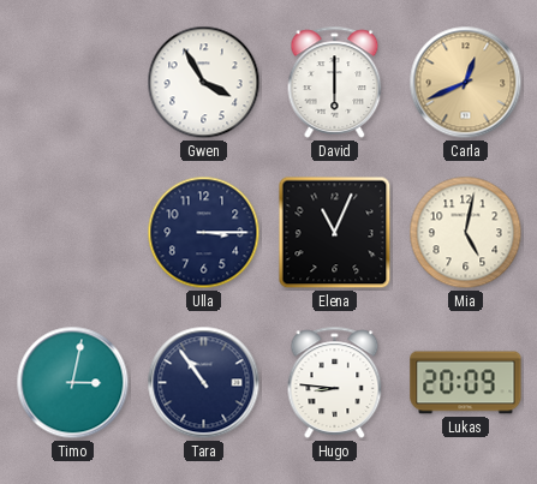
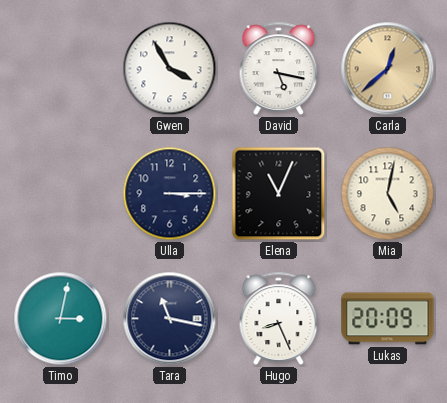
David: 6:00 -> 5:17
Carla: 12:41 -> 12:38
Tara: 10:54 -> 11:17
Hugo: 8:46 -> 8:26
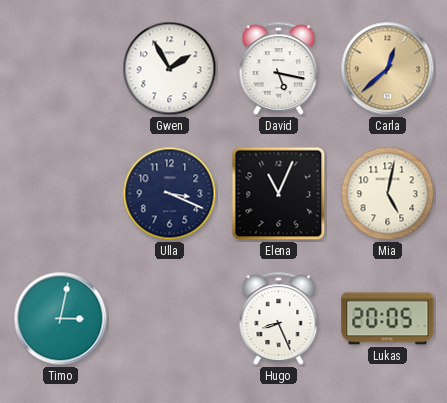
Gwen: 3:55 -> 1:55
Ulla: 3:15 -> 3:19
Tara: 11:17 -> none
Lukas: 20:09 -> 20:05
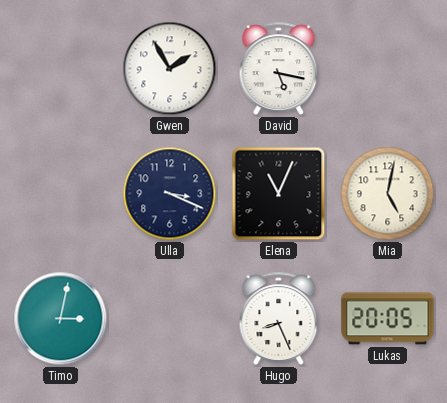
Carla: 12:38 -> none
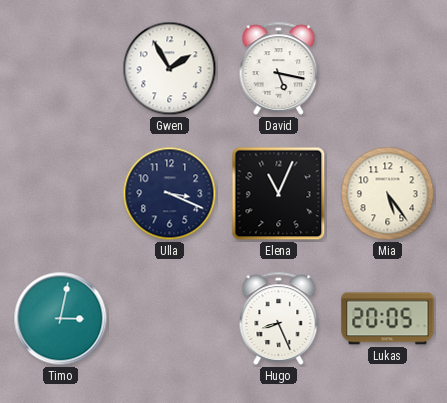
Mia: 5:02 -> 5:24
